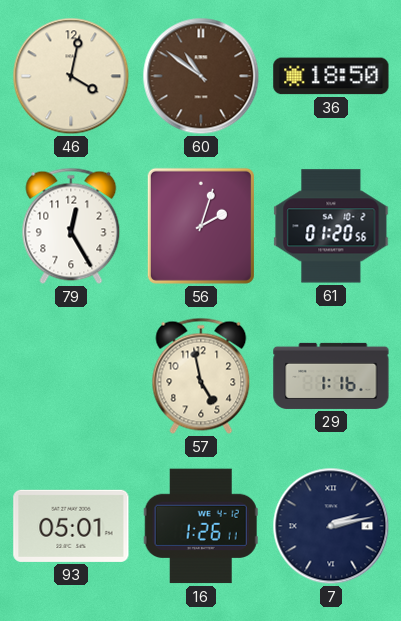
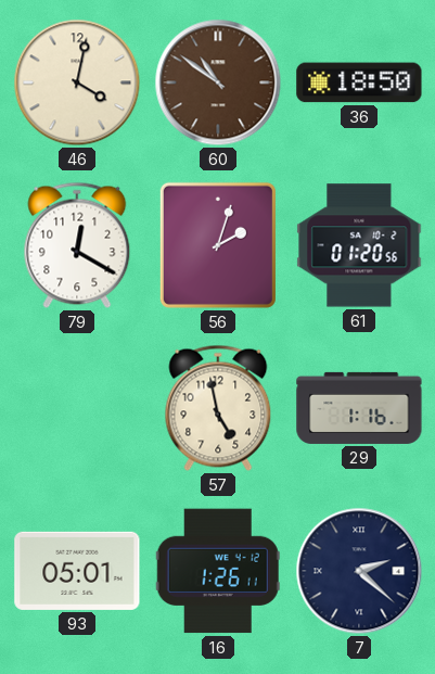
79: 12:25 -> 12:20
7: 2:13 -> 2:22
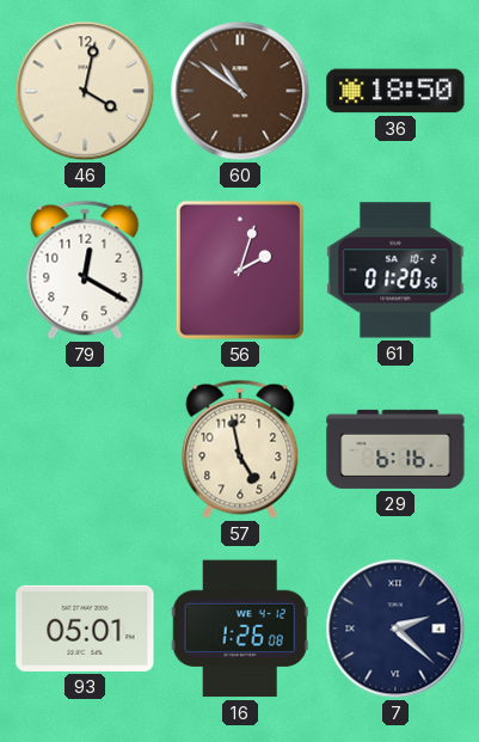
29: 1:16 -> 6:16
16: 1:26:11 -> 1:26:08
